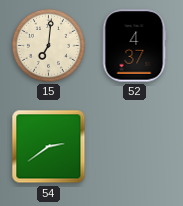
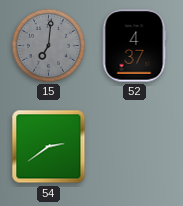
15 dial: cream -> grey
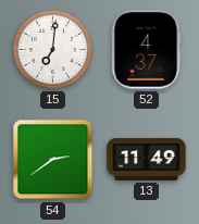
15 dial: grey -> white
13: none -> 11:49
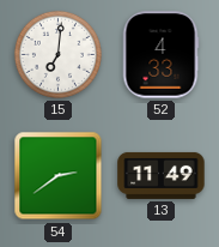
52: 4:37 -> 4:33
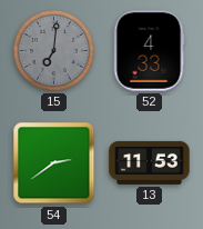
15 dial: white -> grey
13: 11:49 -> 11:53
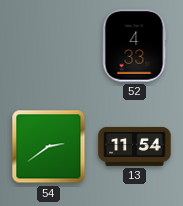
15: 7:01 -> none
13: 11:53 -> 11:54
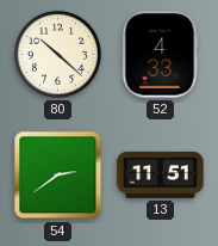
80: none -> 10:22
13: 11:54 -> 11:51
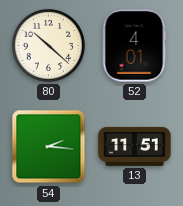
52: 4:33 -> 4:01
54: 2:39 -> 2:16
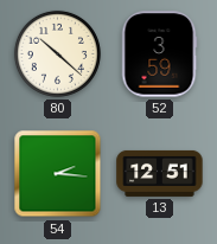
52: 4:01 -> 3:59
13: 11:51 -> 12:51
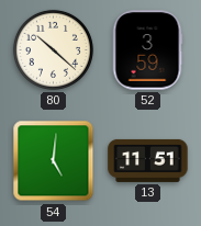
54: 2:16 -> 5:01
13: 12:51 -> 11:51
